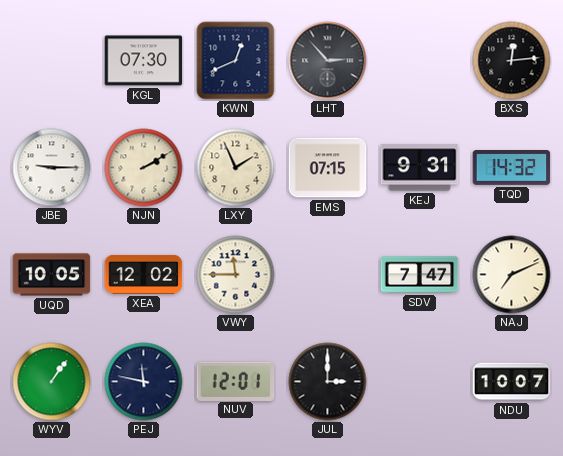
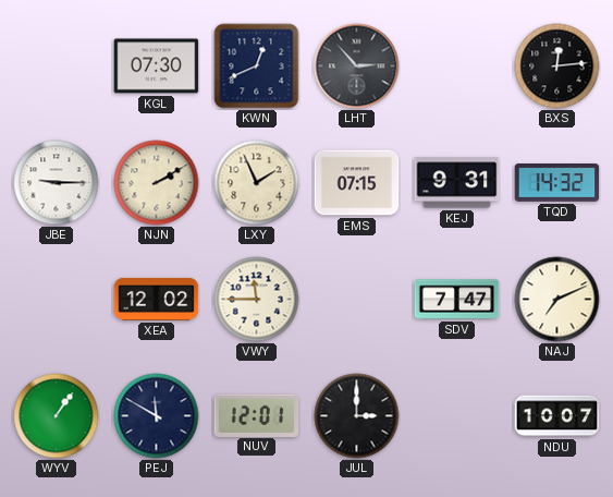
UQD: 10:05 -> none
PEJ: 11:47 -> 11:50
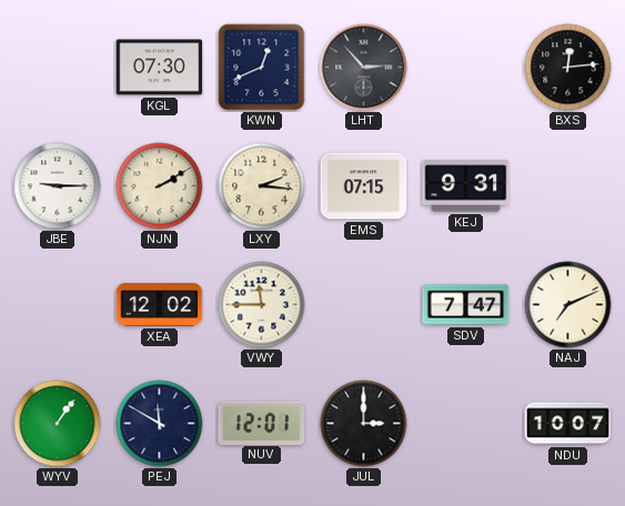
LXY: 1:56 -> 2:16
TQD: 14:32 -> none
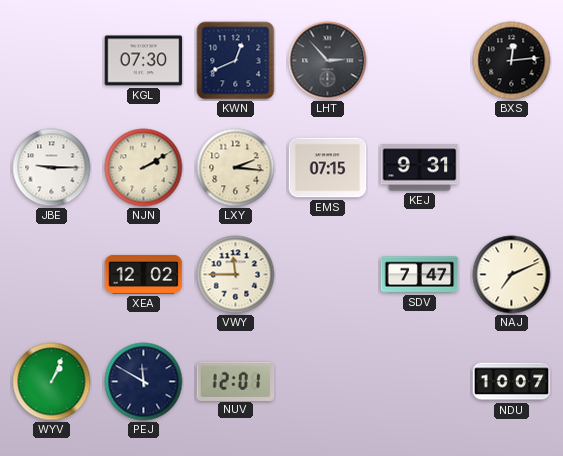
WYV: 1:06 -> 1:04
JUL: 3:00 -> none
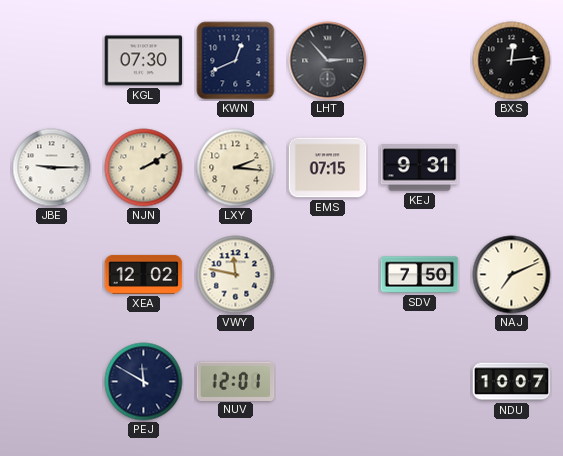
VWY: 11:45 -> 11:47
SDV: 7:47 -> 7:50
WYV: 1:04 -> none
